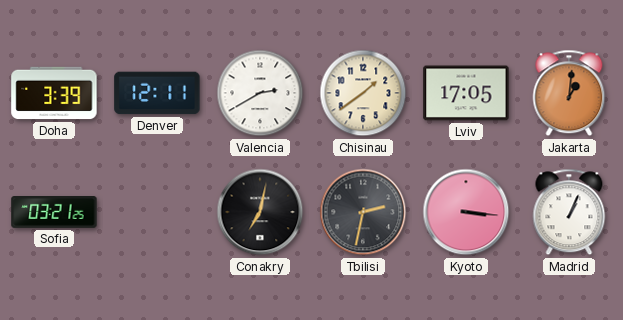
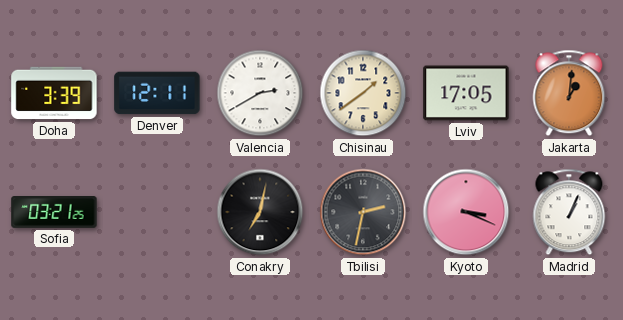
Kyoto: 3:16 -> 3:19
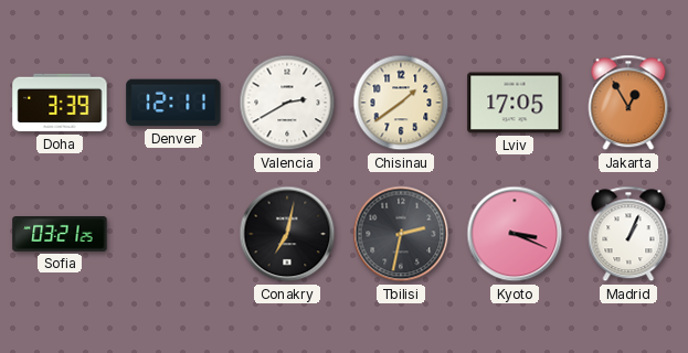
Jakarta: 1:01 -> 12:55
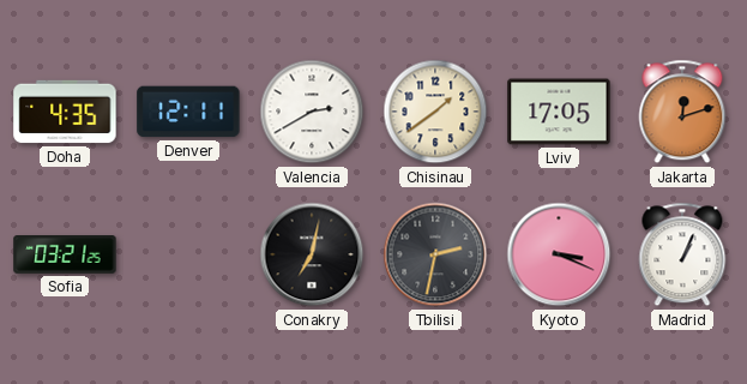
Doha: 3:39 -> 4:35
Jakarta: 12:55 -> 12:12
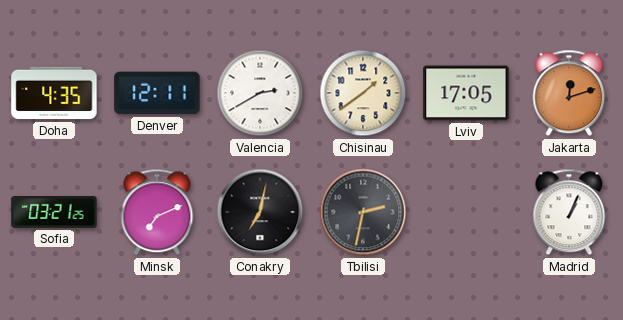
Minsk: none -> 7:11
Kyoto: 3:19 -> none
